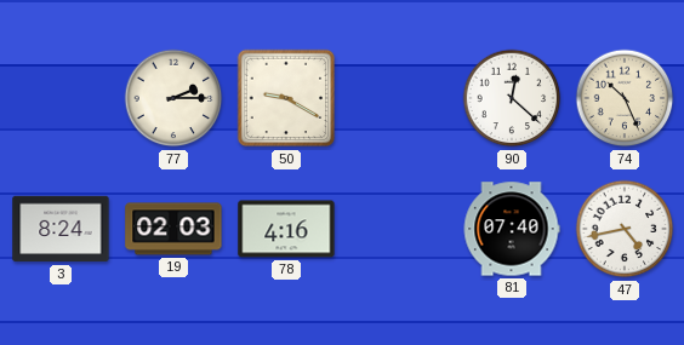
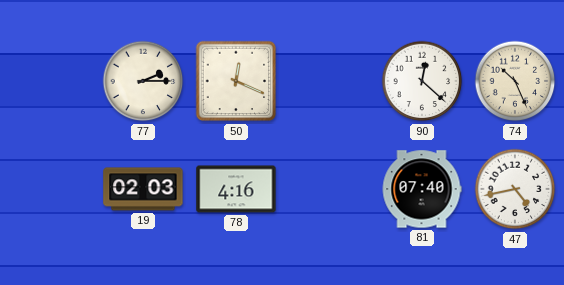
50: 9:20 -> 12:19
3: 8:24 -> none
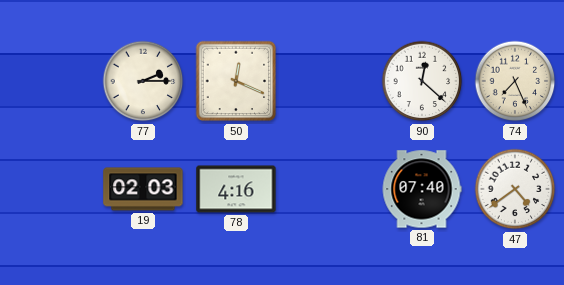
74: 10:26 -> 7:26
47: 4:43 -> 4:39
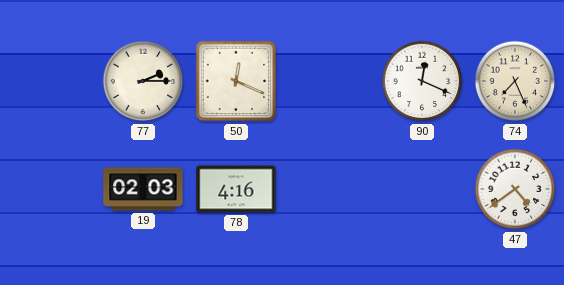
90: 12:22 -> 12:19
81: 07:40 -> none
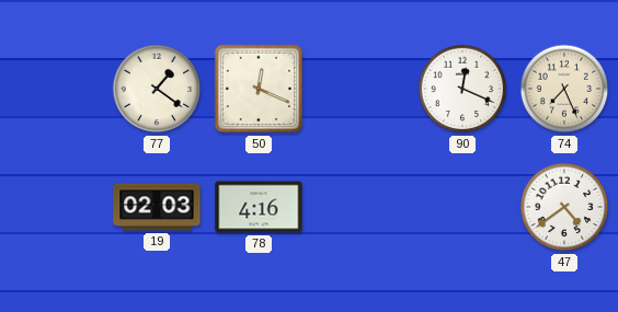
77: 2:15 -> 1:21
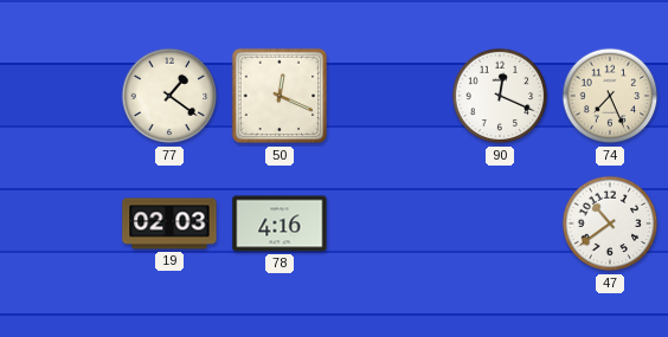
47: 4:39 -> 10:39
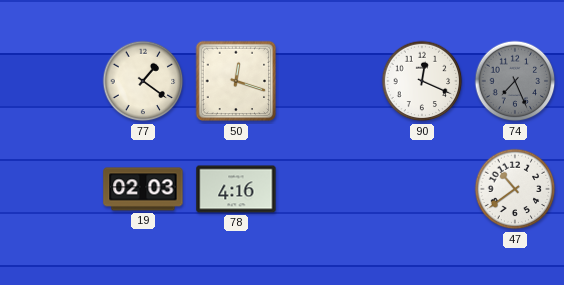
50: 12:19 -> 12:18
74 dial: cream -> grey
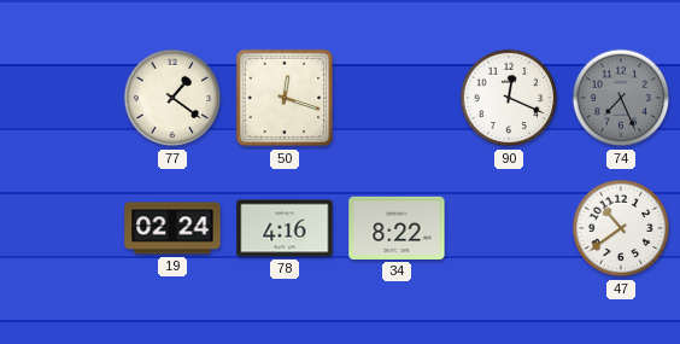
19: 02:03 -> 02:24
34: none -> 8:22
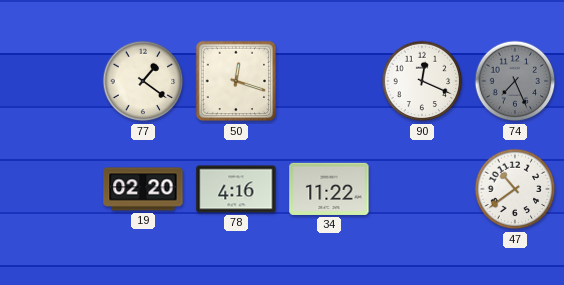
19: 02:24 -> 02:20
34: 8:22 -> 11:22
